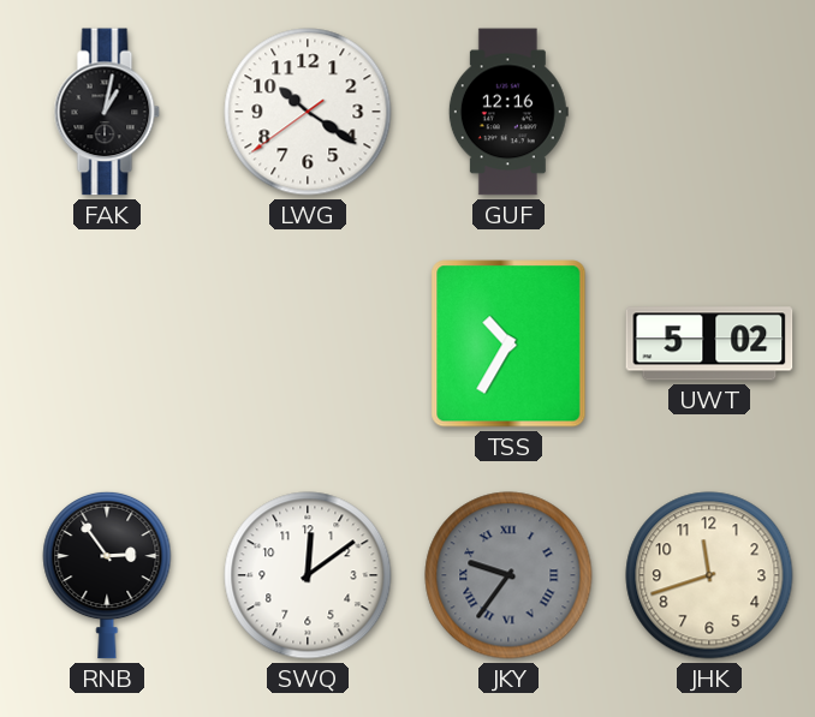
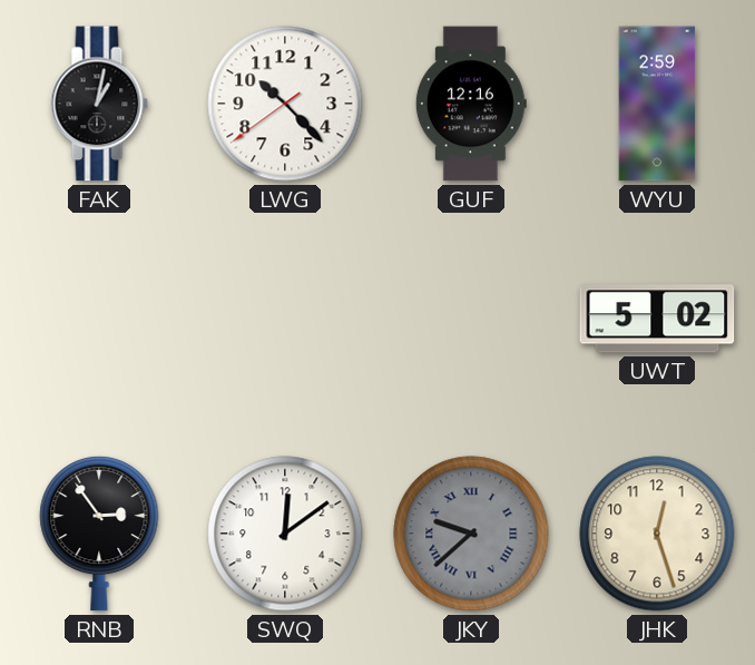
LWG: 10:20 -> 10:22
WYU: none -> 2:59
TSS: 10:35 -> none
JKY: 9:36 -> 9:38
JHK: 11:42 -> 12:27
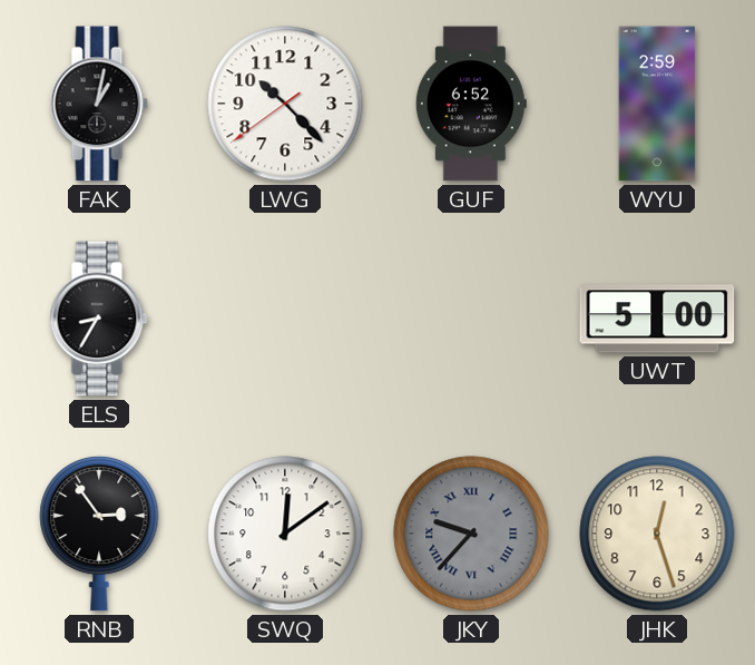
GUF: 12:16 -> 6:52
ELS: none -> 8:35
UWT: 5:02 -> 5:00
JKY: 9:38 -> 9:37
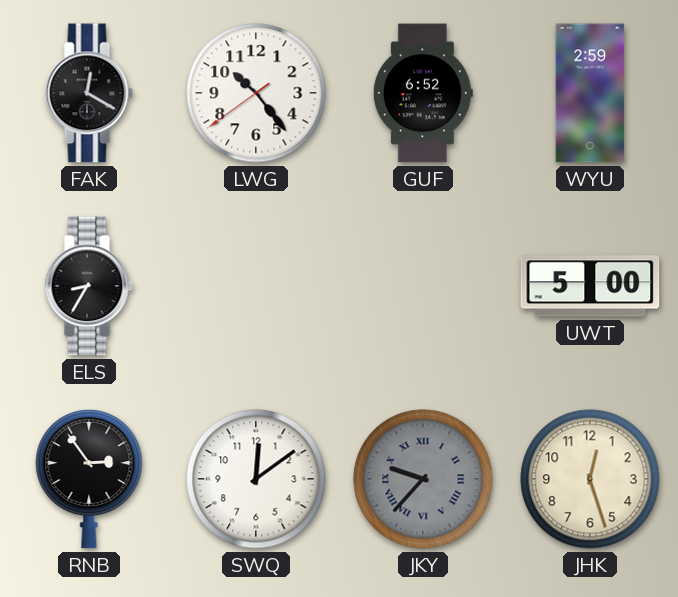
FAK: 1:02 -> 12:20
LWG: 10:22 -> 10:23
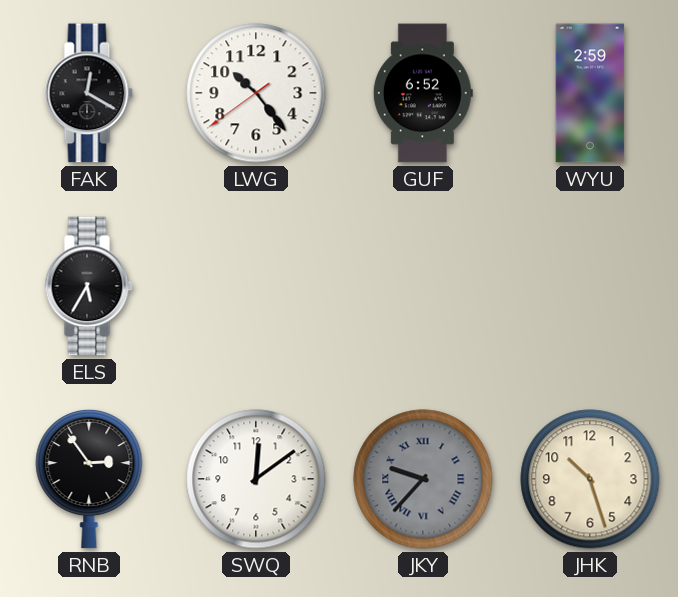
ELS: 8:35 -> 5:35
UWT: 5:00 -> none
JHK: 12:27 -> 10:27
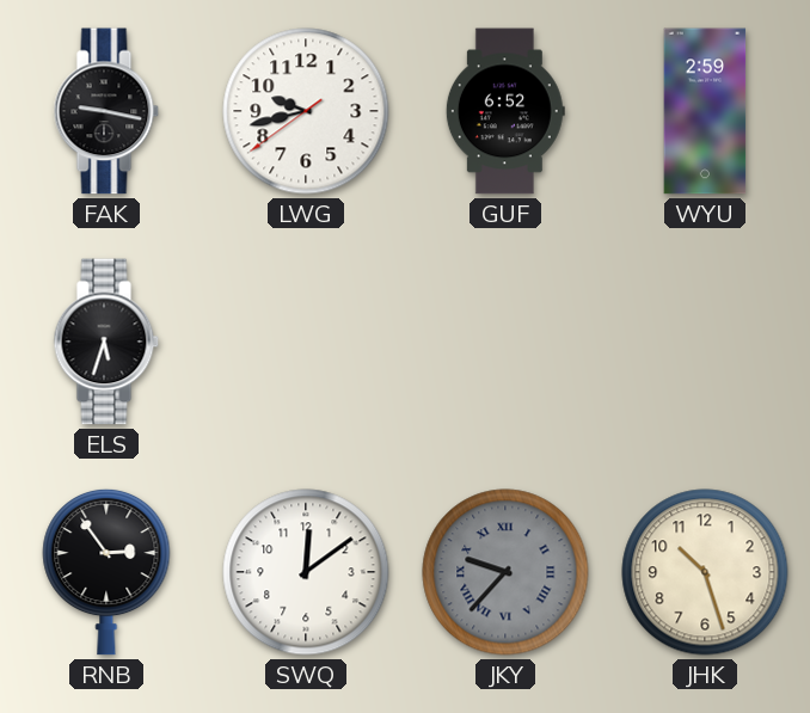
FAK: 12:20 -> 9:17
LWG: 10:23 -> 9:42
ELS: 5:35 -> 5:33
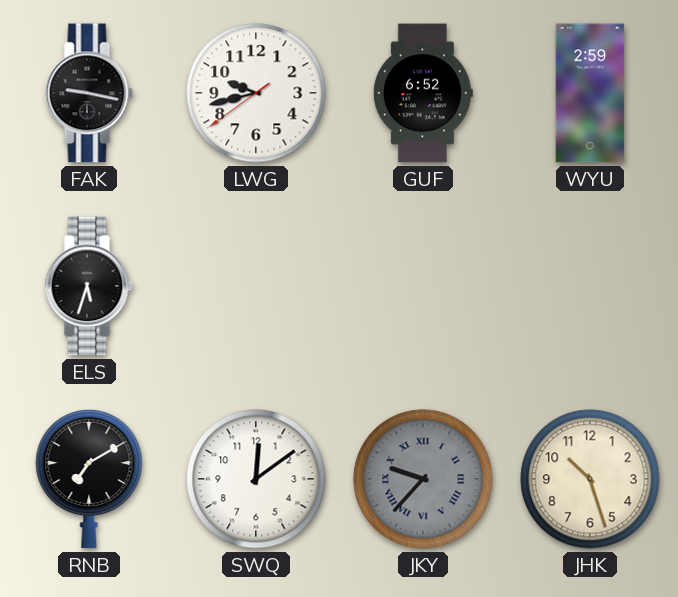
RNB: 2:54 -> 7:10
